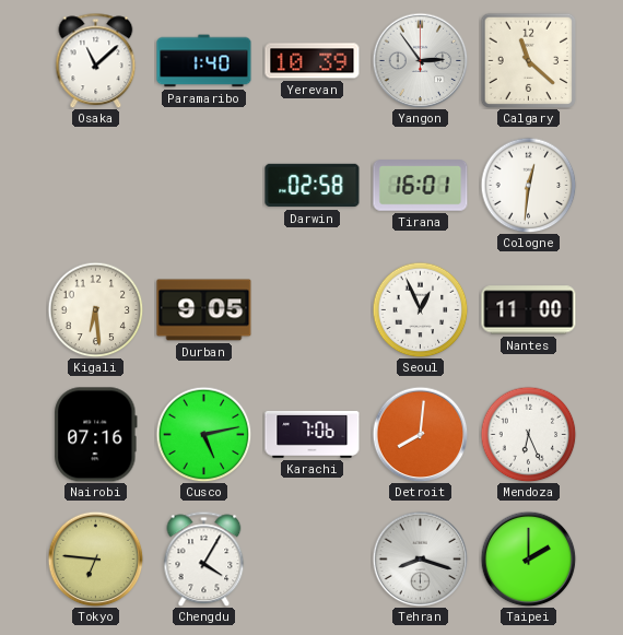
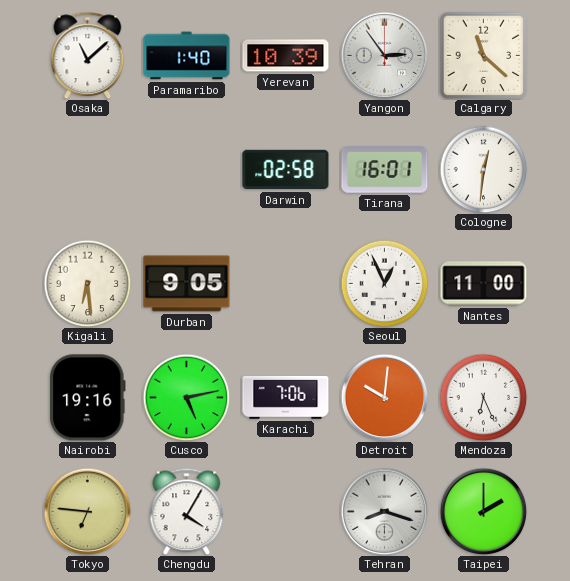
Nairobi: 07:16 -> 19:16
Detroit: 8:01 -> 10:01
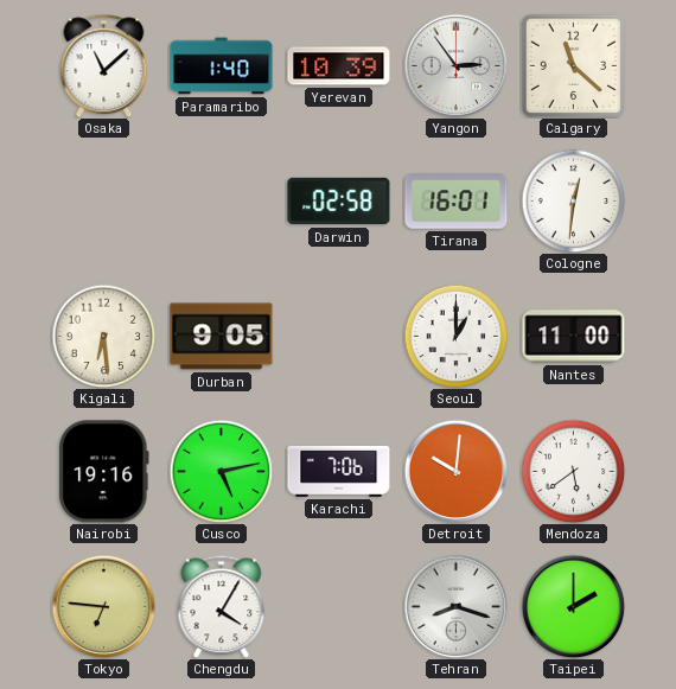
Seoul: 12:56 -> 1:00
Mendoza: 6:26 -> 5:39
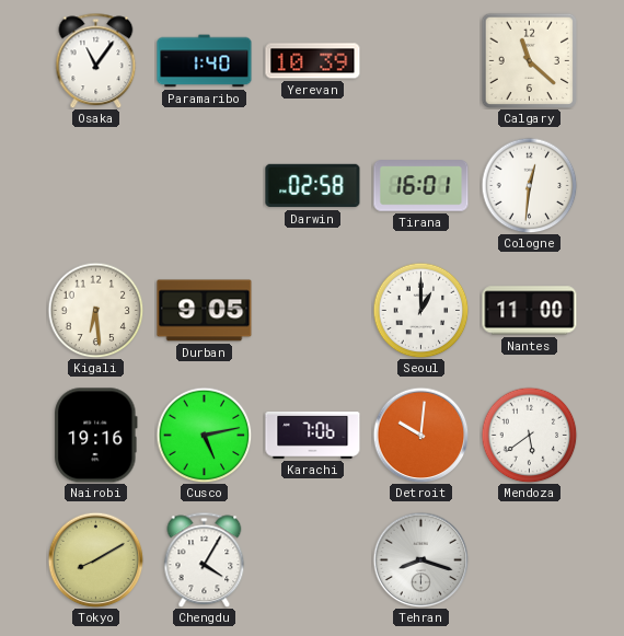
Osaka: 11:08 -> 11:06
Yangon: 2:54 -> none
Tokyo: 6:46 -> 8:10
Taipei: 2:00 -> none
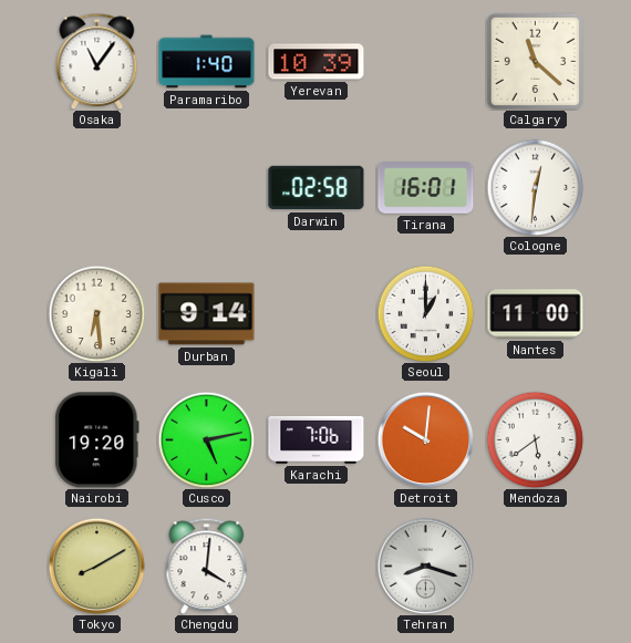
Durban: 9:05 -> 9:14
Nairobi: 19:16 -> 19:20
Chengdu: 4:05 -> 4:01
